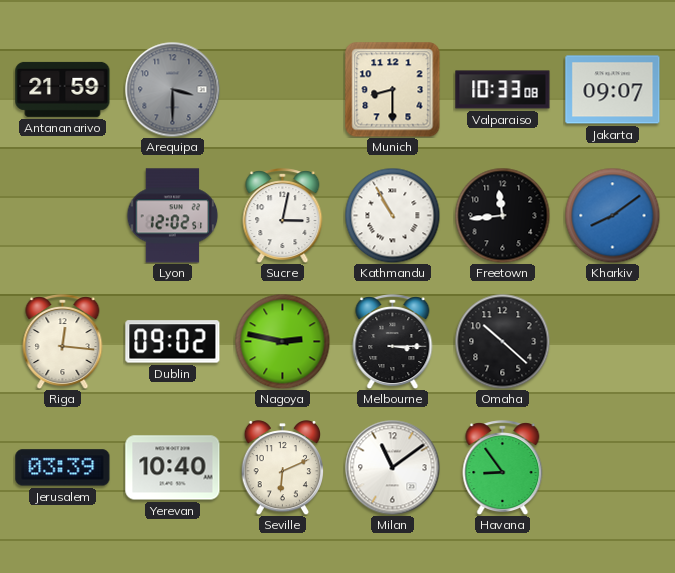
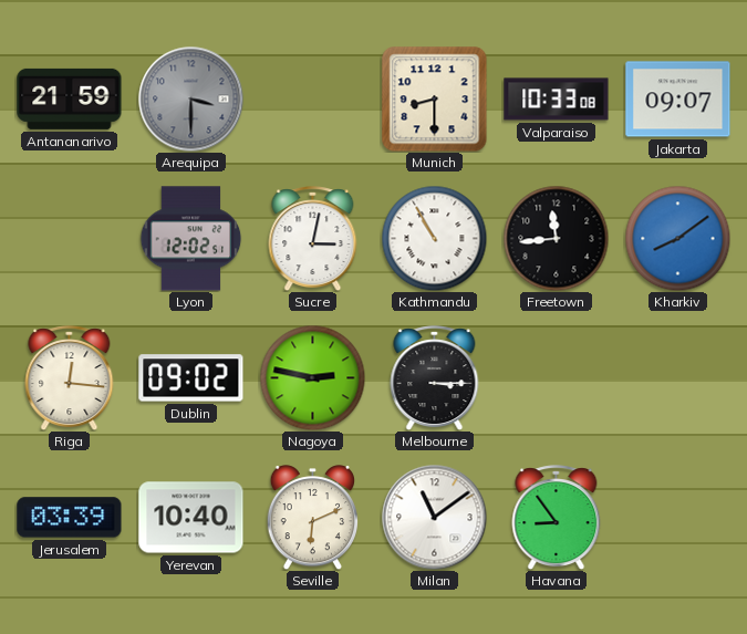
Omaha: 10:22 -> none
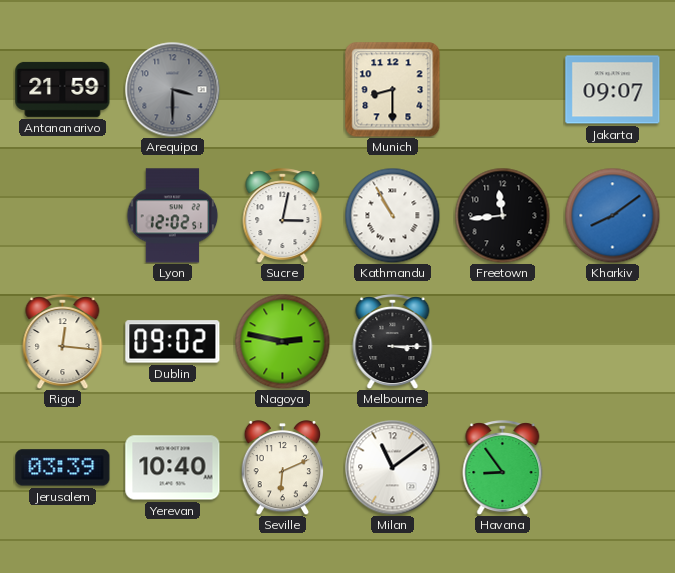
Valparaiso: 10:33 -> none
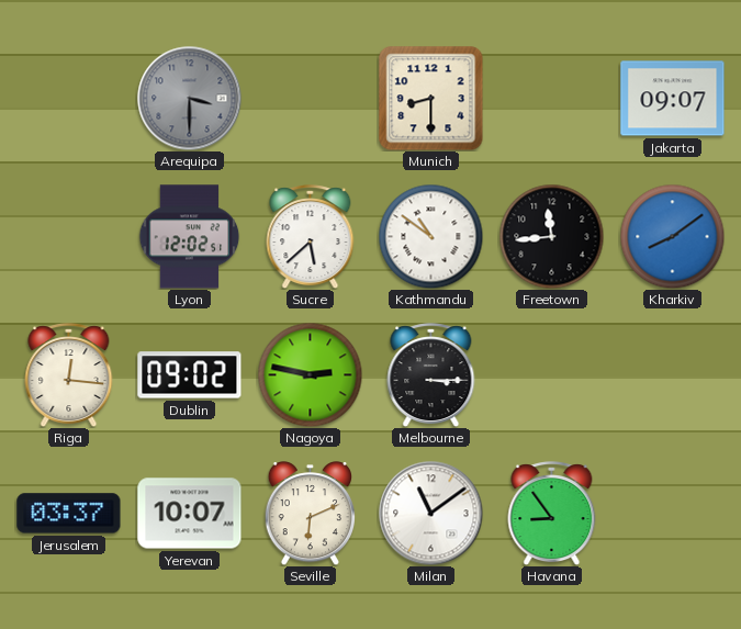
Antananarivo: 21:59 -> none
Sucre: 3:02 -> 5:38
Kathmandu: 10:55 -> 10:51
Jerusalem: 03:39 -> 03:37
Yerevan: 10:40 -> 10:07
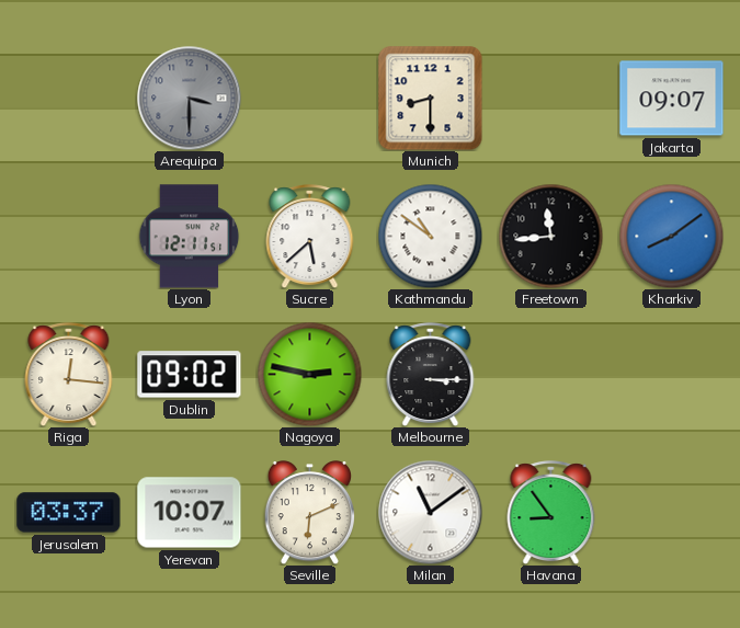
Lyon: 12:02 -> 12:11
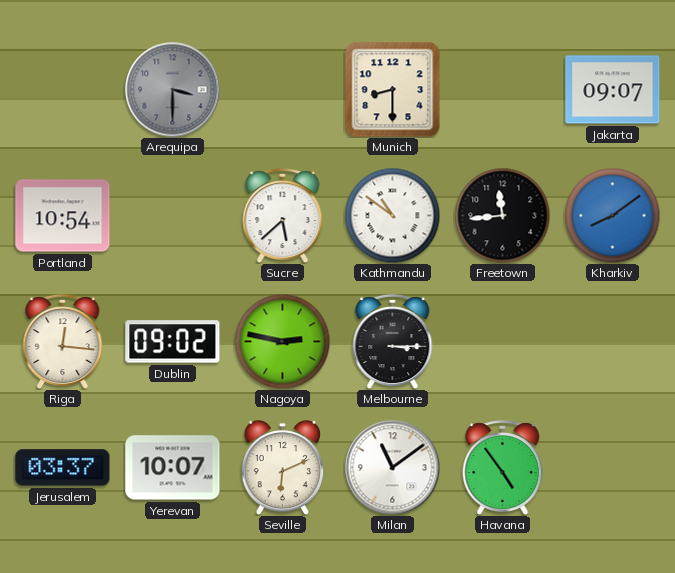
Portland: none -> 10:54
Lyon: 12:11 -> none
Havana: 8:54 -> 4:54
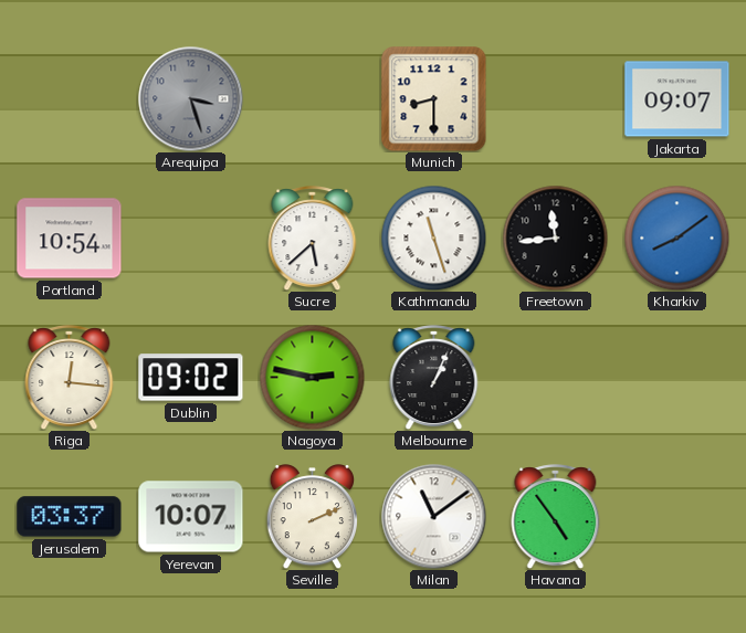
Arequipa: 3:30 -> 3:27
Kathmandu: 10:51 -> 11:27
Melbourne: 3:15 -> 1:04
Seville: 6:11 -> 2:11
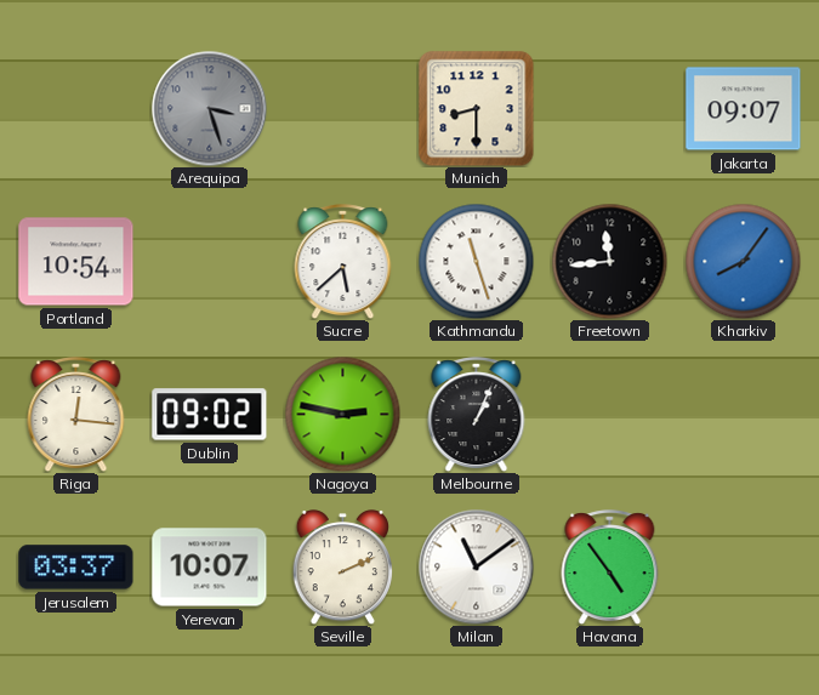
Kharkiv: 8:09 -> 8:06
